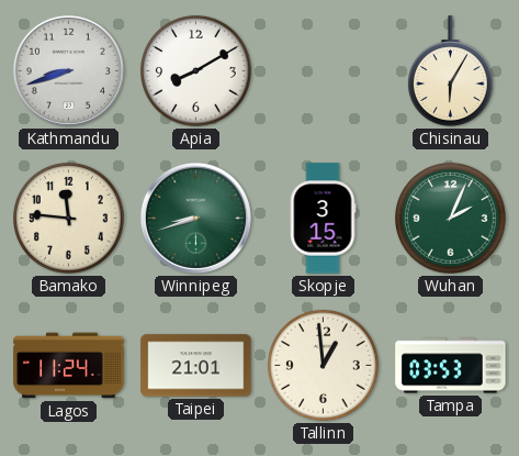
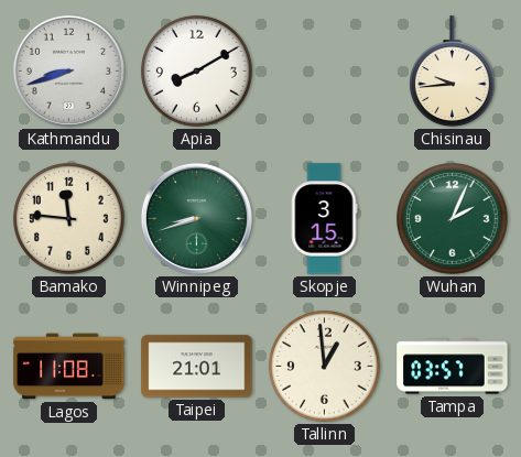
Chisinau: 6:05 -> 9:44
Lagos: 11:24 -> 11:08
Tampa: 03:53 -> 03:57
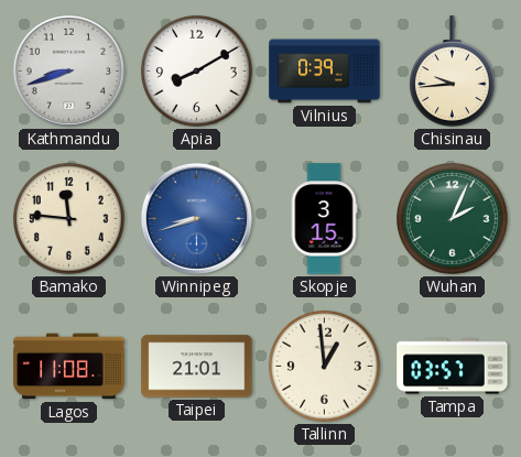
Vilnius: none -> 0:39
Winnipeg dial: green -> blue
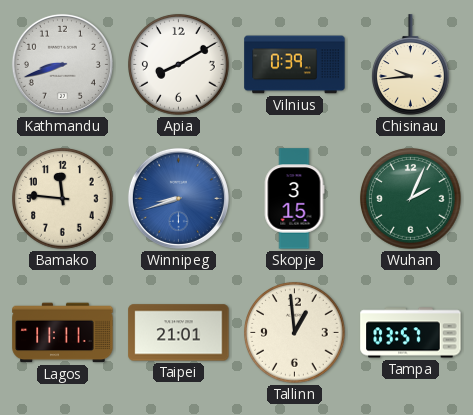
Lagos: 11:08 -> 11:11
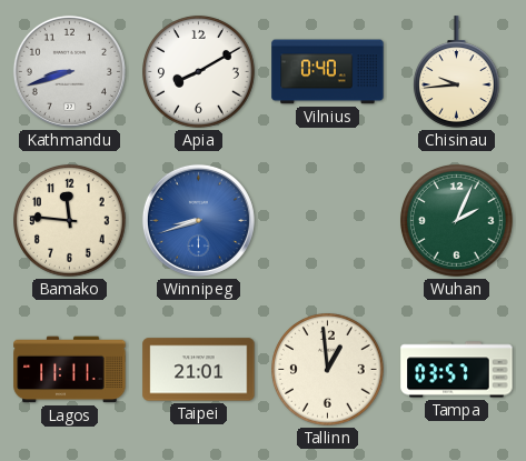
Vilnius: 0:39 -> 0:40
Skopje: 3:15 -> none
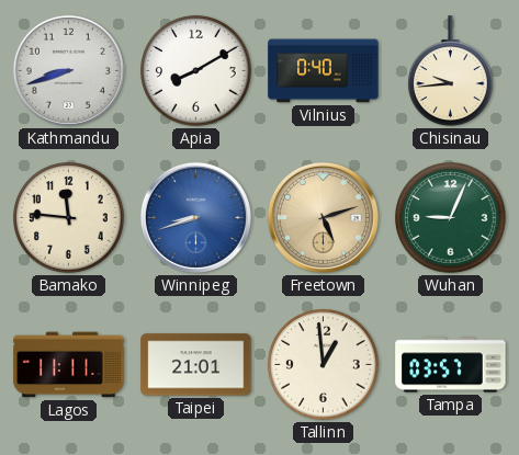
Freetown: none -> 5:12
Wuhan: 2:04 -> 9:04
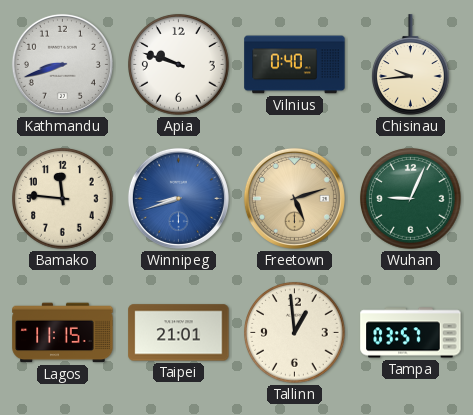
Apia: 8:10 -> 9:48
Lagos: 11:11 -> 11:15
